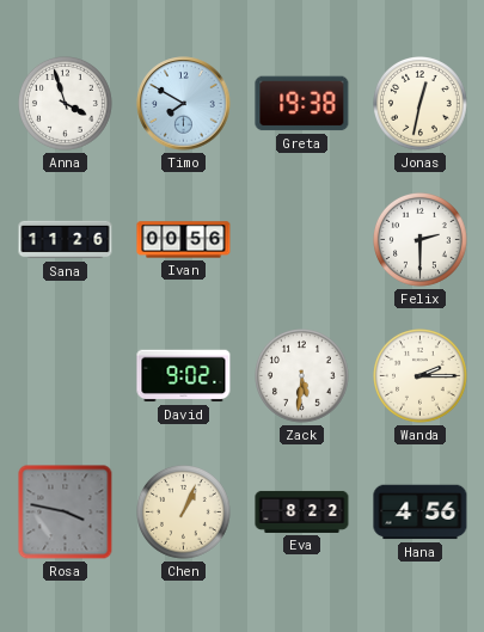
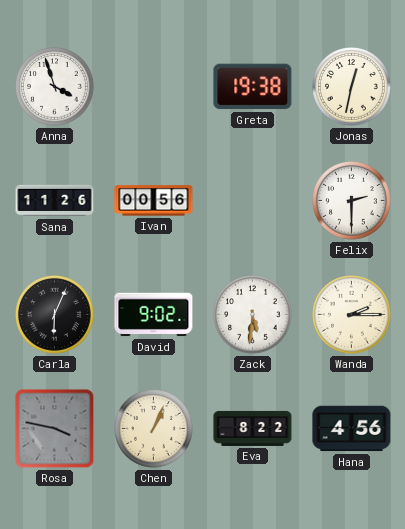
Timo: 7:50 -> none
Carla: none -> 6:04
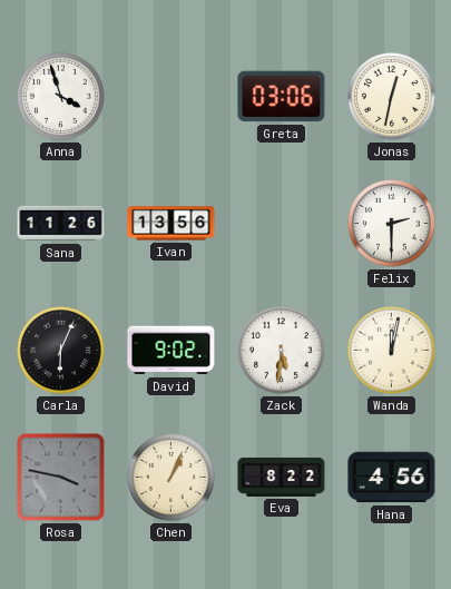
Greta: 19:38 -> 03:06
Ivan: 00:56 -> 13:56
Wanda: 2:15 -> 12:02
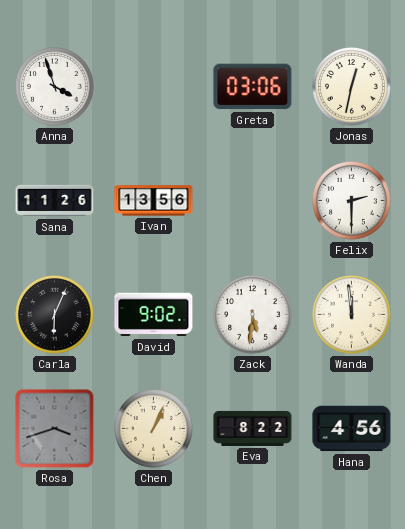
Wanda: 12:02 -> 11:59
Rosa: 3:47 -> 3:42
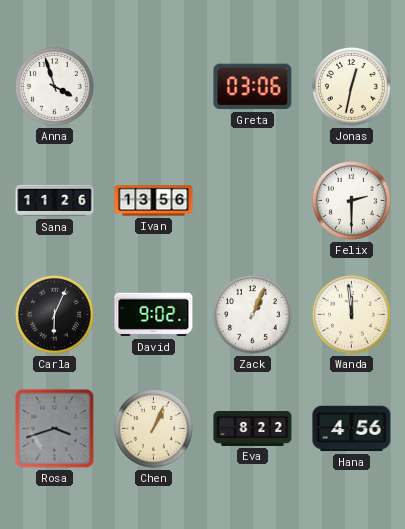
Zack: 5:31 -> 1:04
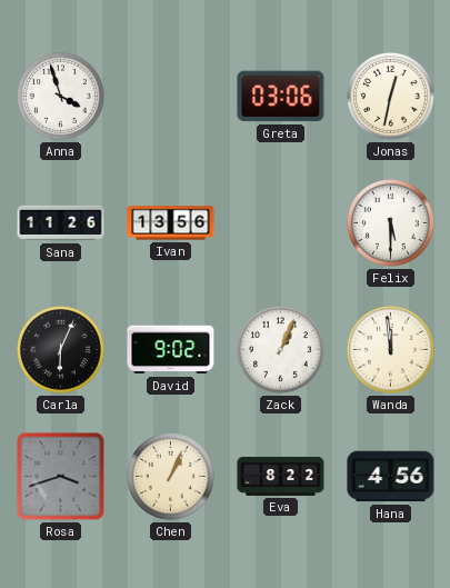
Felix: 2:30 -> 5:30
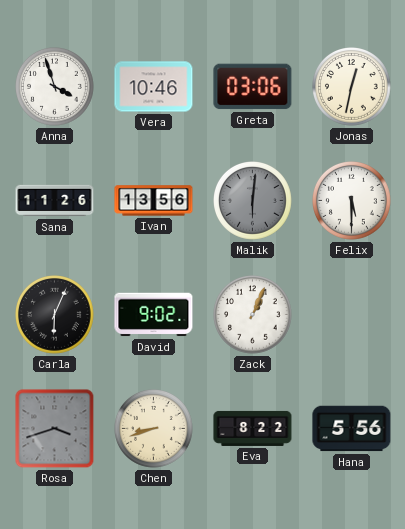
Vera: none -> 10:46
Malik: none -> 6:01
Wanda: 11:59 -> none
Chen: 1:04 -> 8:42
Hana: 4:56 -> 5:56
